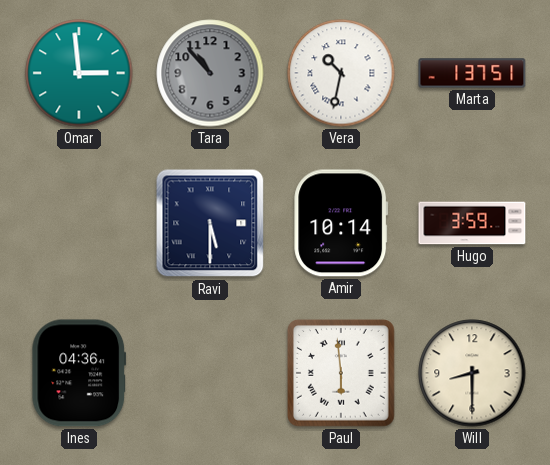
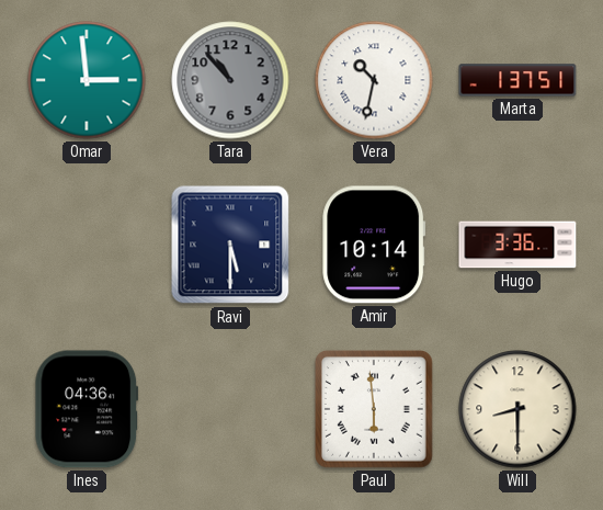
Hugo: 3:59 -> 3:36
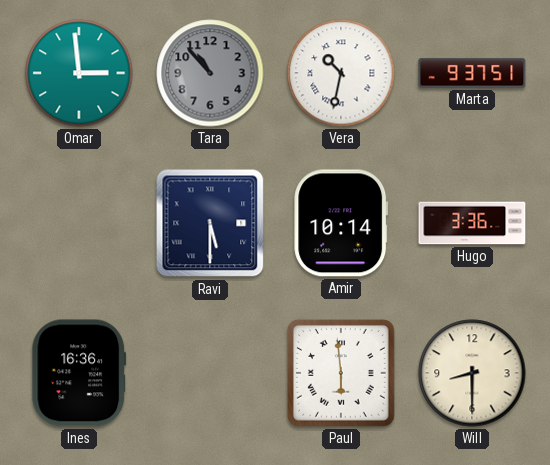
Marta: 1:37 -> 9:37
Ines: 04:36 -> 16:36
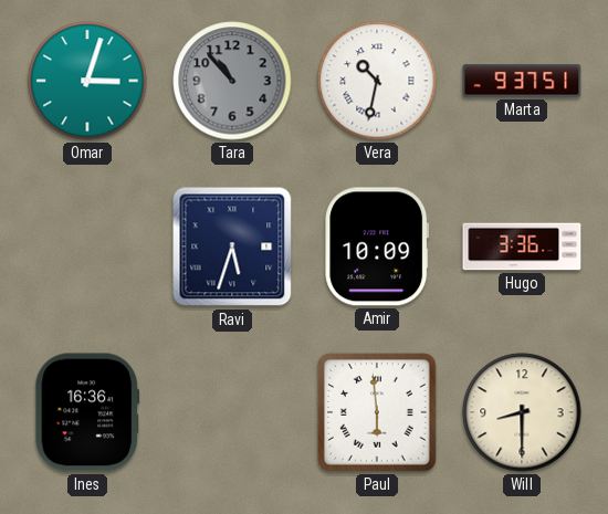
Omar: 2:59 -> 3:03
Ravi: 5:30 -> 5:33
Amir: 10:14 -> 10:09
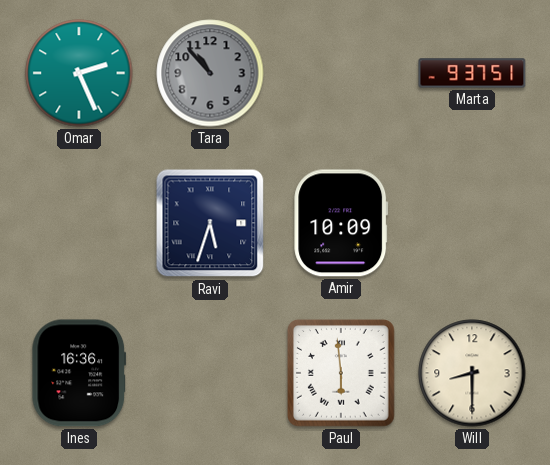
Omar: 3:03 -> 2:26
Vera: 10:32 -> none
Hugo: 3:36 -> none
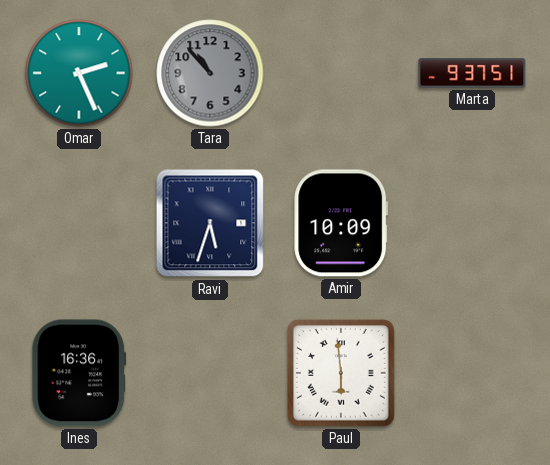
Will: 8:30 -> none
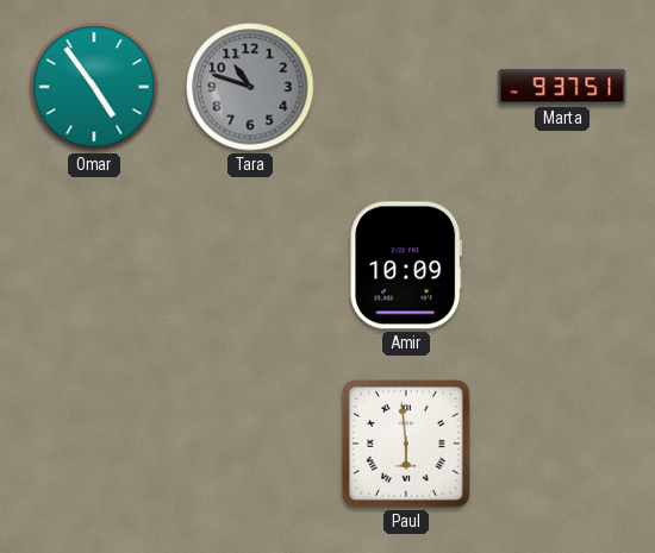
Omar: 2:26 -> 4:54
Tara: 10:53 -> 10:48
Ravi: 5:33 -> none
Ines: 16:36 -> none
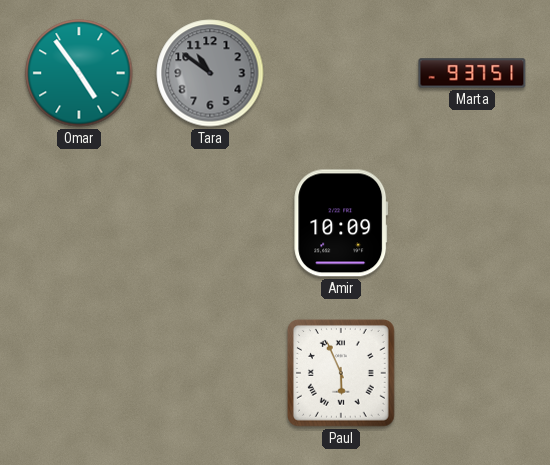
Tara: 10:48 -> 10:51
Paul: 5:59 -> 5:56
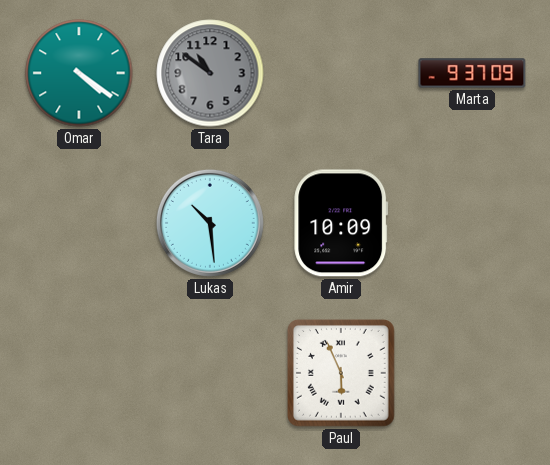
Omar: 4:54 -> 4:21
Marta: 9:37:51 -> 9:37:09
Lukas: none -> 10:29
